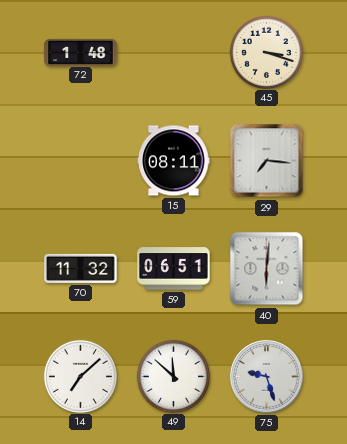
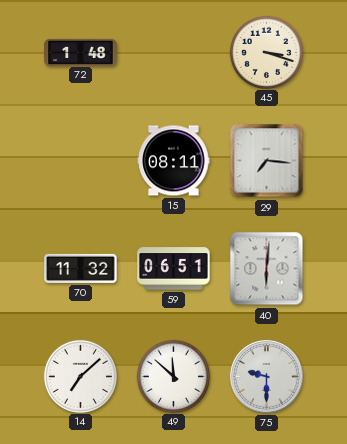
75: 9:27 -> 9:30
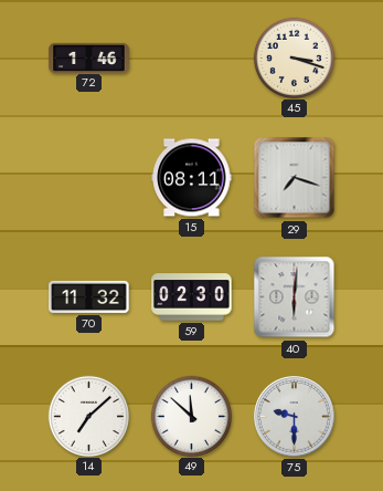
72: 1:48 -> 1:46
29: 7:16 -> 7:18
59: 06:51 -> 02:30
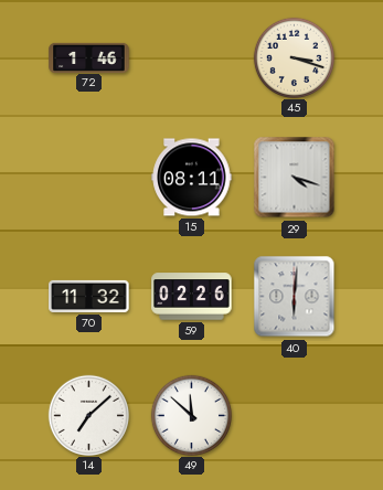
29: 7:18 -> 4:18
59: 02:30 -> 02:26
75: 9:30 -> none
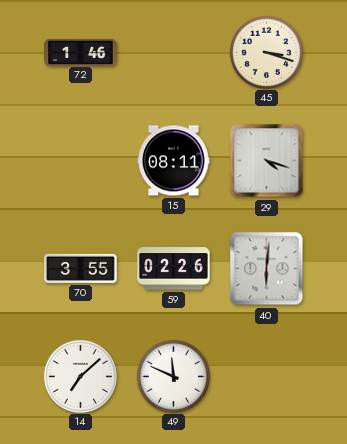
70: 11:32 -> 3:55
49: 11:52 -> 11:49
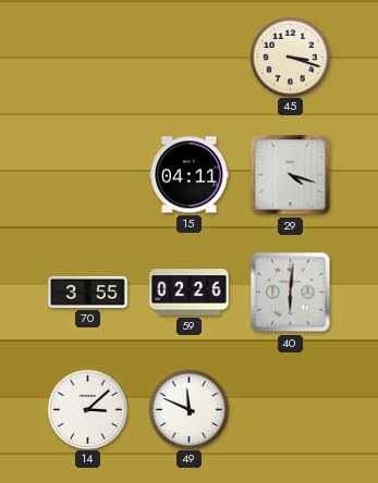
72: 1:46 -> none
15: 08:11 -> 04:11
14: 7:08 -> 3:08
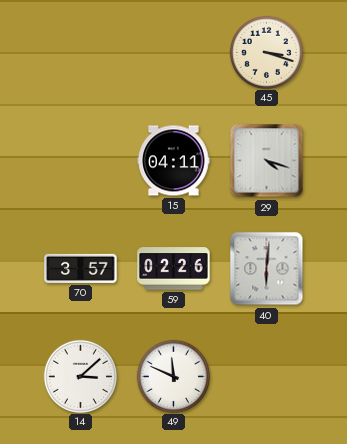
70: 3:55 -> 3:57
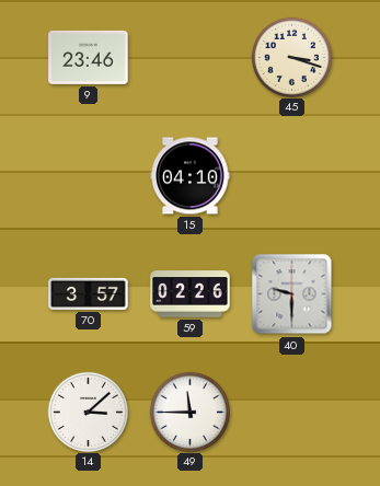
9: none -> 23:46
15: 04:11 -> 04:10
29: 4:18 -> none
40: 6:01 -> 9:30
49: 11:49 -> 11:45
